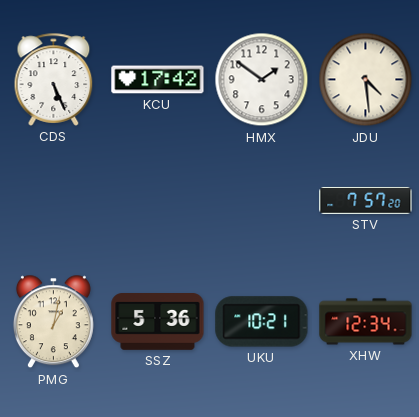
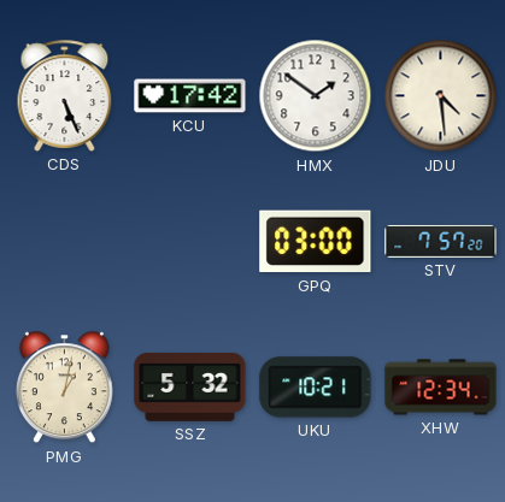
GPQ: none -> 03:00
SSZ: 5:36 -> 5:32
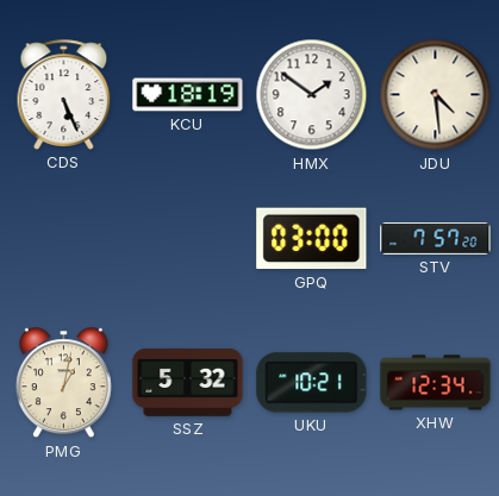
KCU: 17:42 -> 18:19
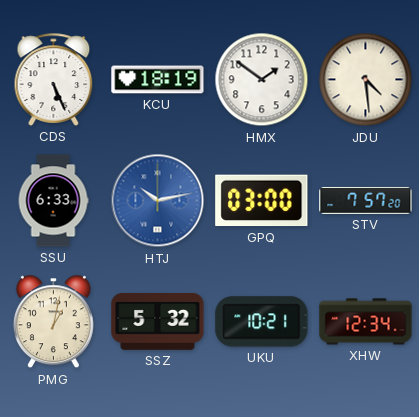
SSU: none -> 6:33
HTJ: none -> 10:13
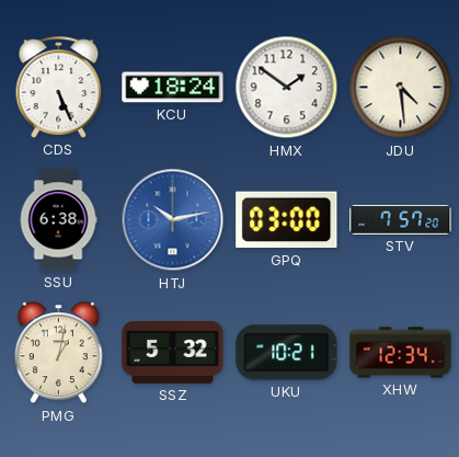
KCU: 18:19 -> 18:24
SSU: 6:33 -> 6:38
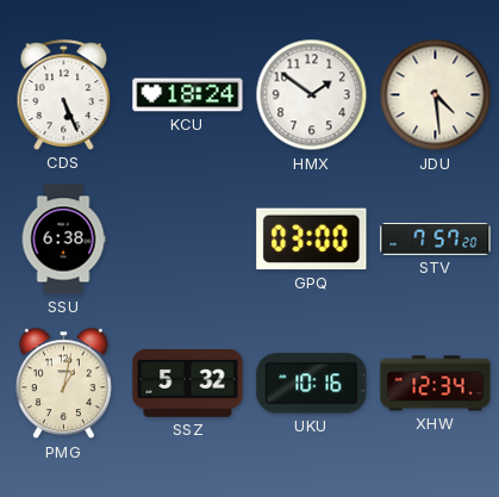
HTJ: 10:13 -> none
UKU: 10:21 -> 10:16
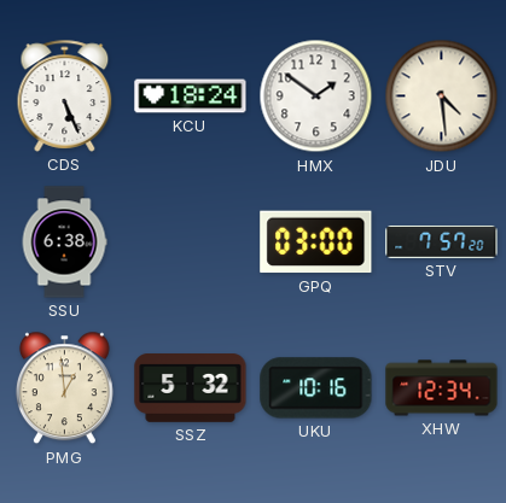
PMG: 1:02 -> 12:59
